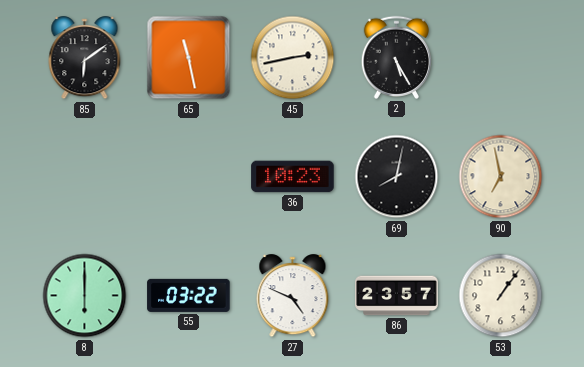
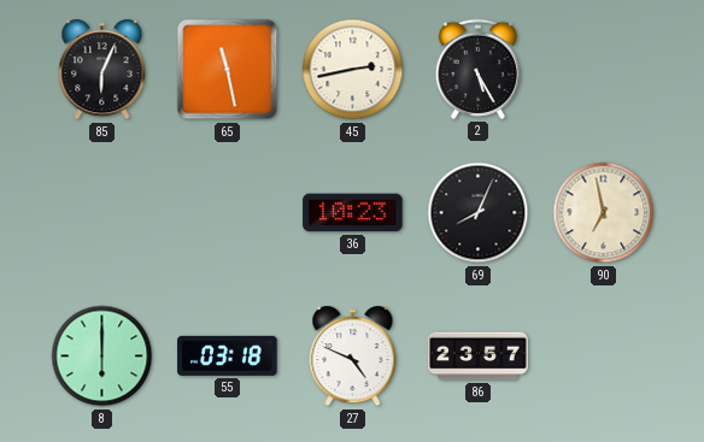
85: 6:09 -> 6:04
69: 8:02 -> 8:04
55: 03:22 -> 03:18
53: 1:06 -> none
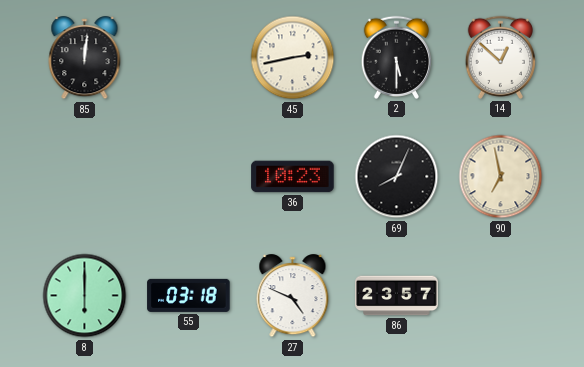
85: 6:04 -> 12:01
65: 11:28 -> none
2: 5:25 -> 5:30
14: none -> 12:52
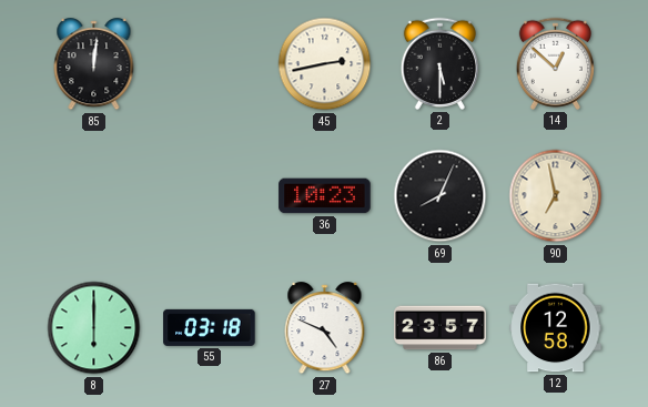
12: none -> 12:58
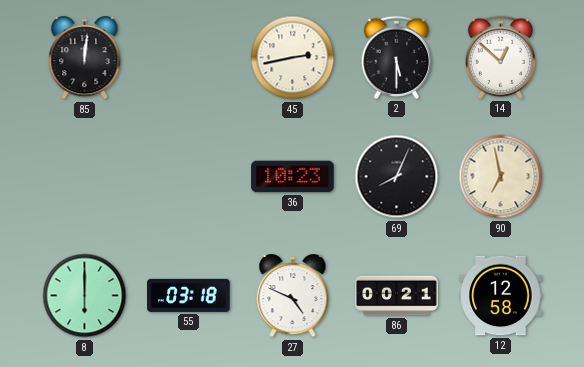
86: 23:57 -> 00:21
